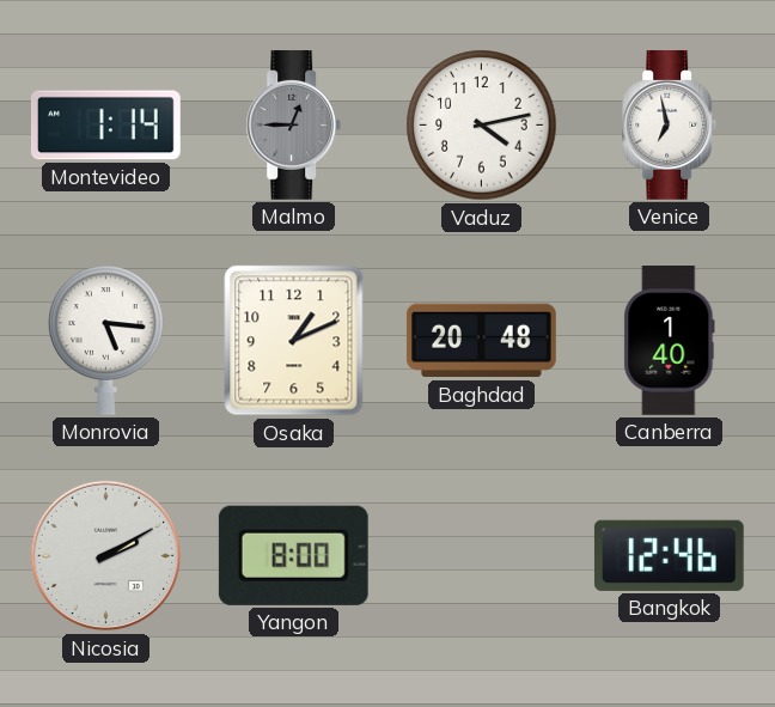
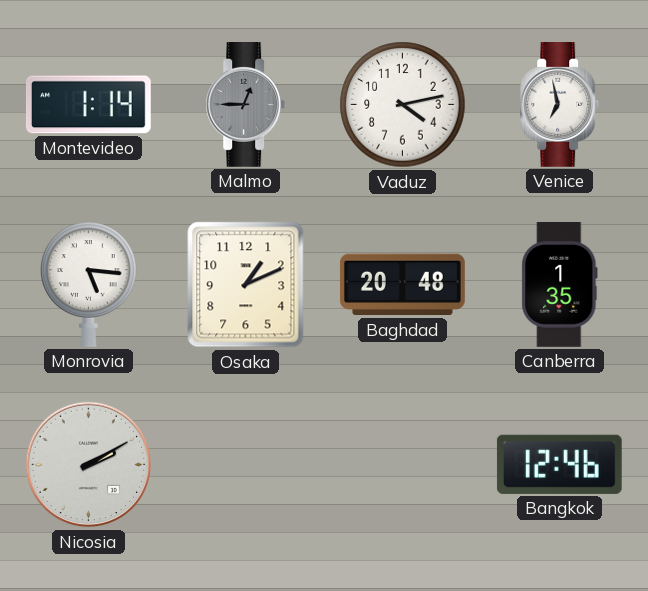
Canberra: 1:40 -> 1:35
Yangon: 8:00 -> none
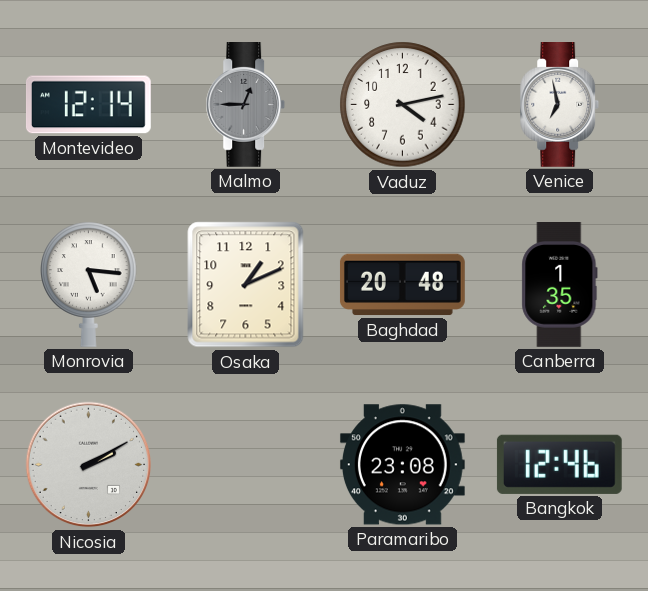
Montevideo: 1:14 -> 12:14
Paramaribo: none -> 23:08
